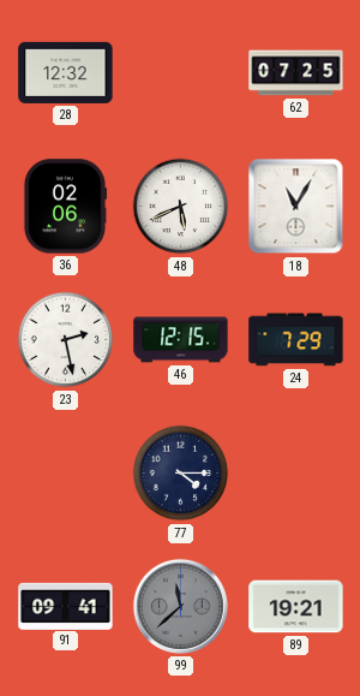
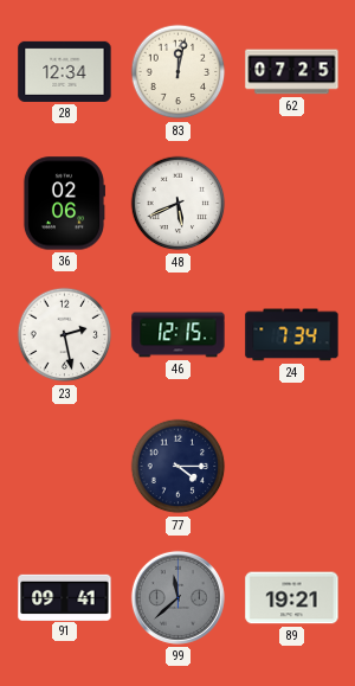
28: 12:32 -> 12:34
83: none -> 12:02
18: 11:05 -> none
24: 7:29 -> 7:34
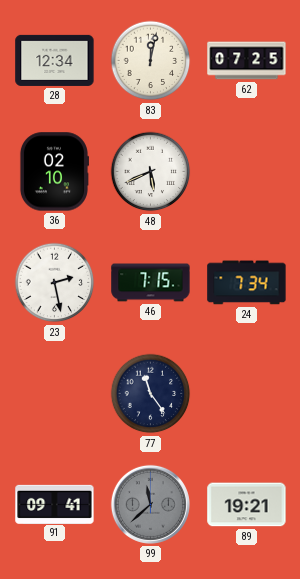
36: 02:06 -> 02:10
46: 12:15 -> 7:15
77: 4:15 -> 11:24
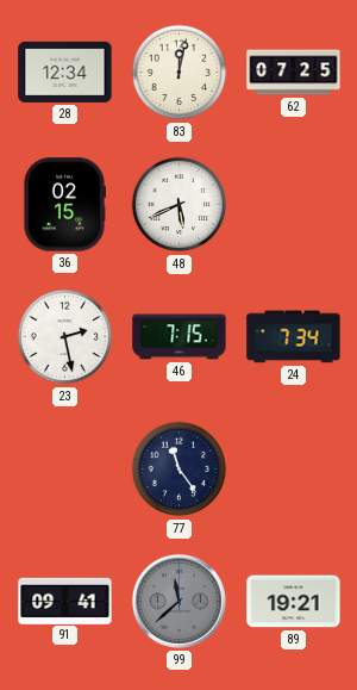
36: 02:10 -> 02:15
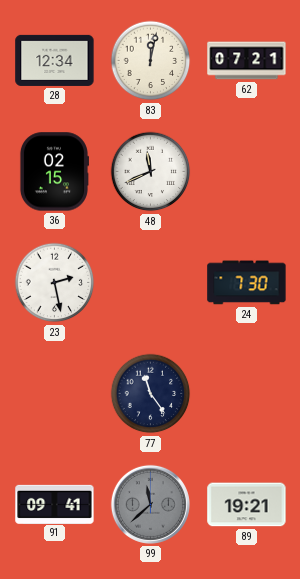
62: 07:25 -> 07:21
48: 5:41 -> 11:41
46: 7:15 -> none
24: 7:34 -> 7:30
